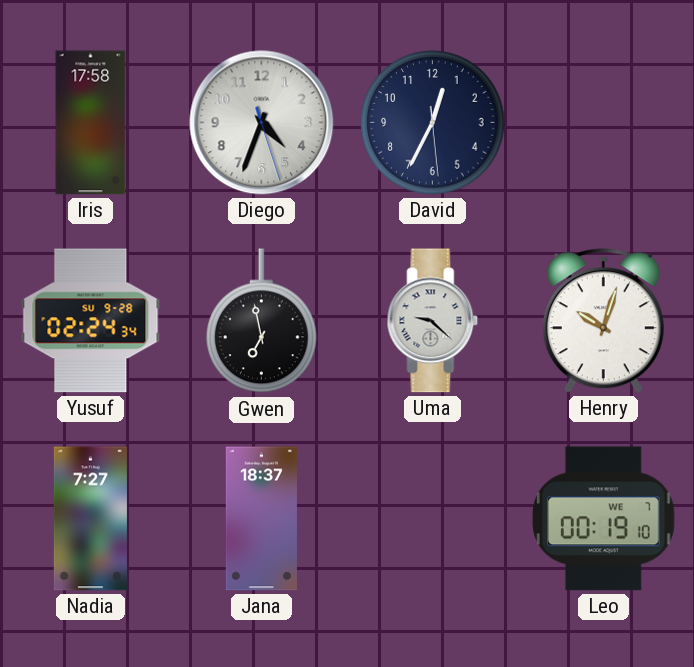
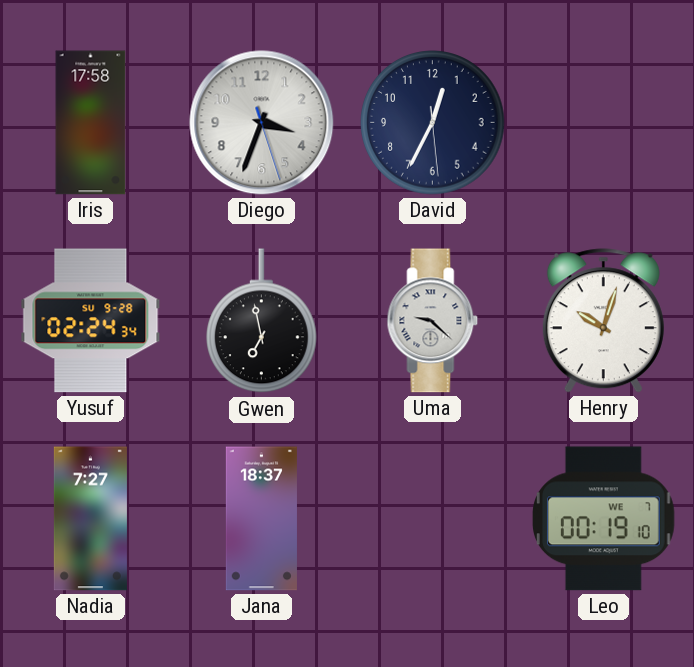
Diego: 4:33 -> 3:33
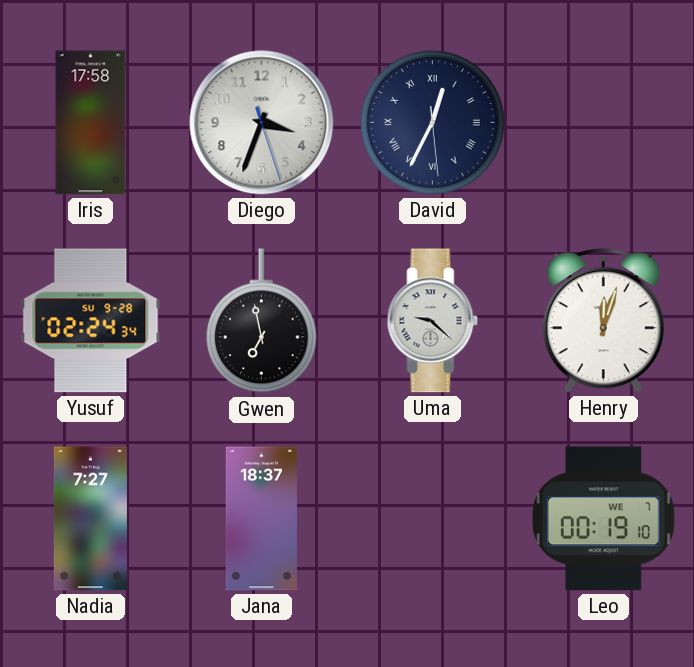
David numerals: Arabic -> Roman
Henry: 10:03 -> 12:03
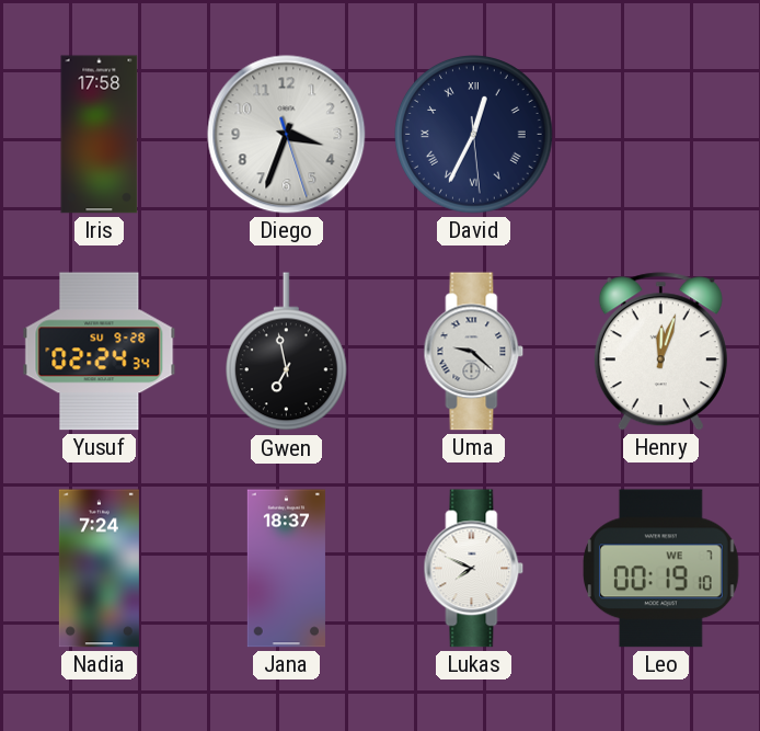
Nadia: 7:27 -> 7:24
Lukas: none -> 7:49
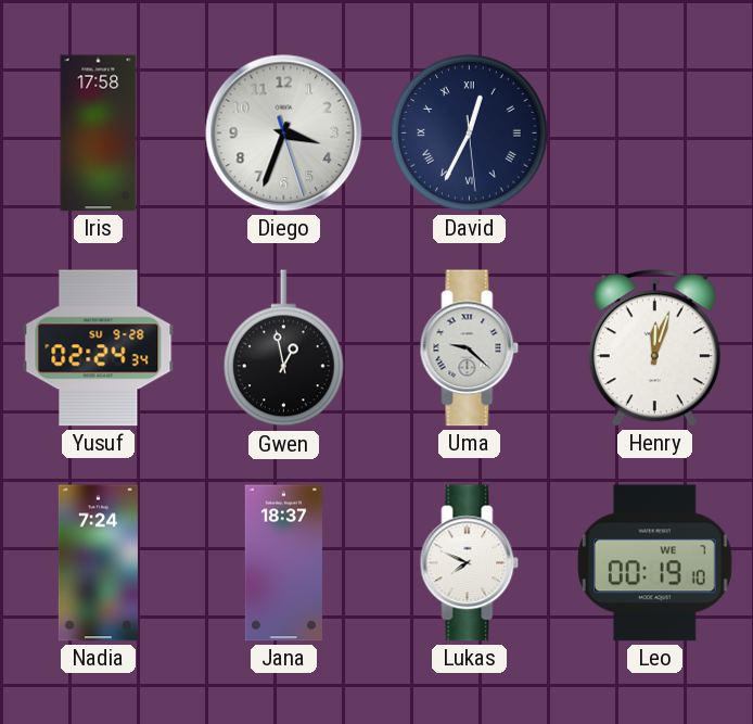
Gwen: 6:58 -> 12:58
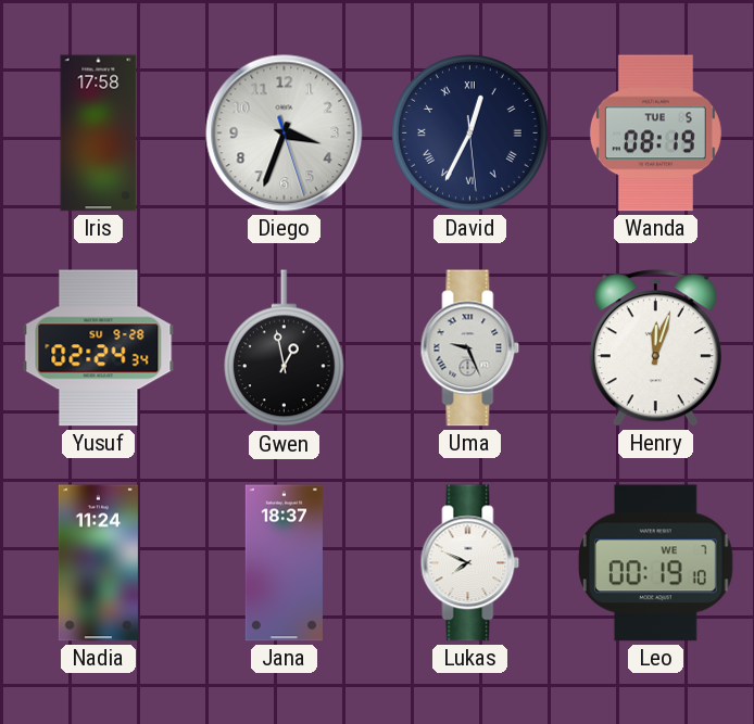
Wanda: none -> 08:19
Uma: 9:22 -> 9:26
Nadia: 7:24 -> 11:24
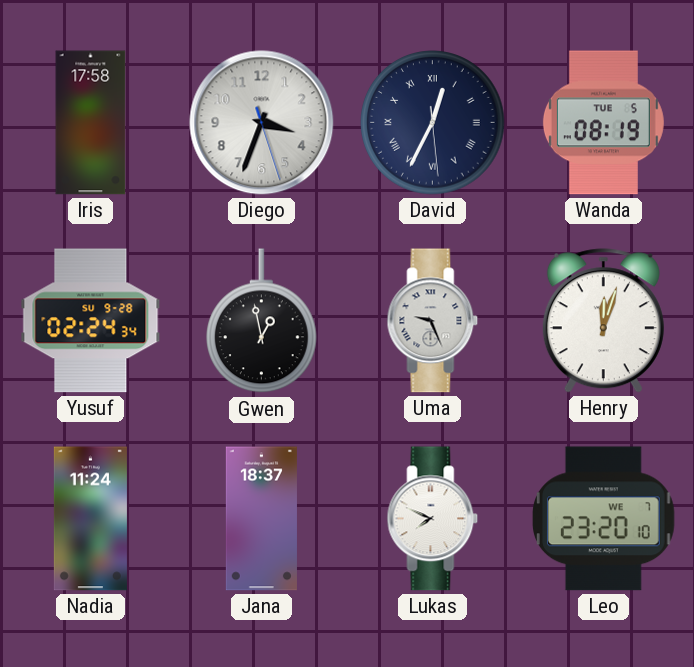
Leo: 00:19 -> 23:20
